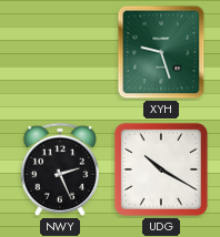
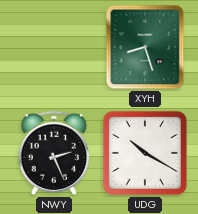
XYH: 9:27 -> 8:27
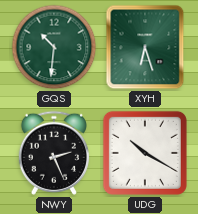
GQS: none -> 10:31
XYH: 8:27 -> 6:27
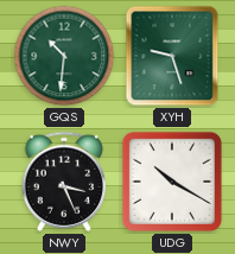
XYH: 6:27 -> 9:27
NWY: 2:26 -> 3:26
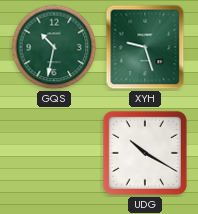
GQS: 10:31 -> 10:32
NWY: 3:26 -> none
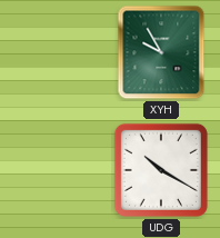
GQS: 10:32 -> none
XYH: 9:27 -> 9:55
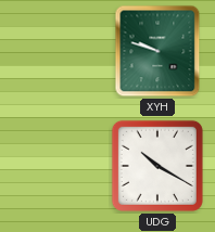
XYH: 9:55 -> 9:48
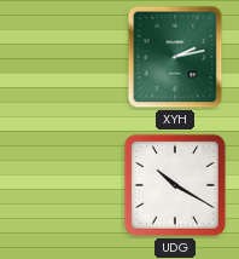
XYH: 9:48 -> 2:13
